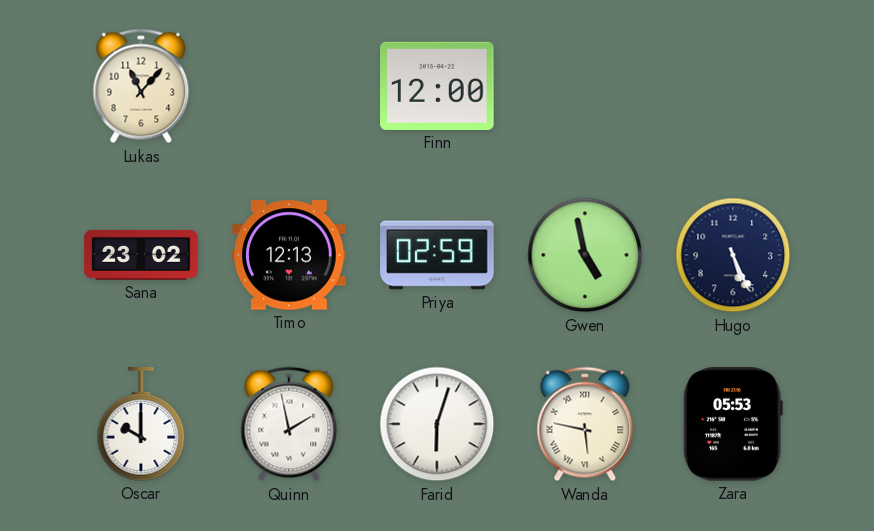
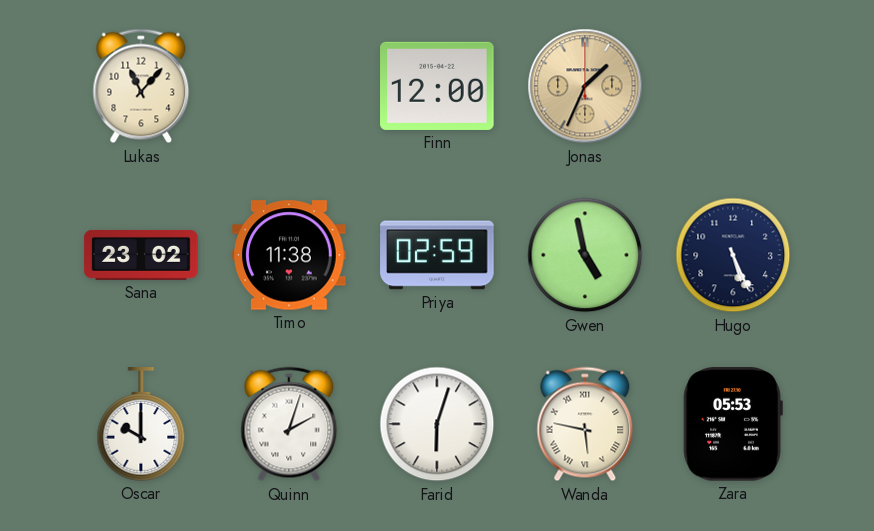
Jonas: none -> 1:34
Timo: 12:13 -> 11:38
Quinn: 1:58 -> 2:03
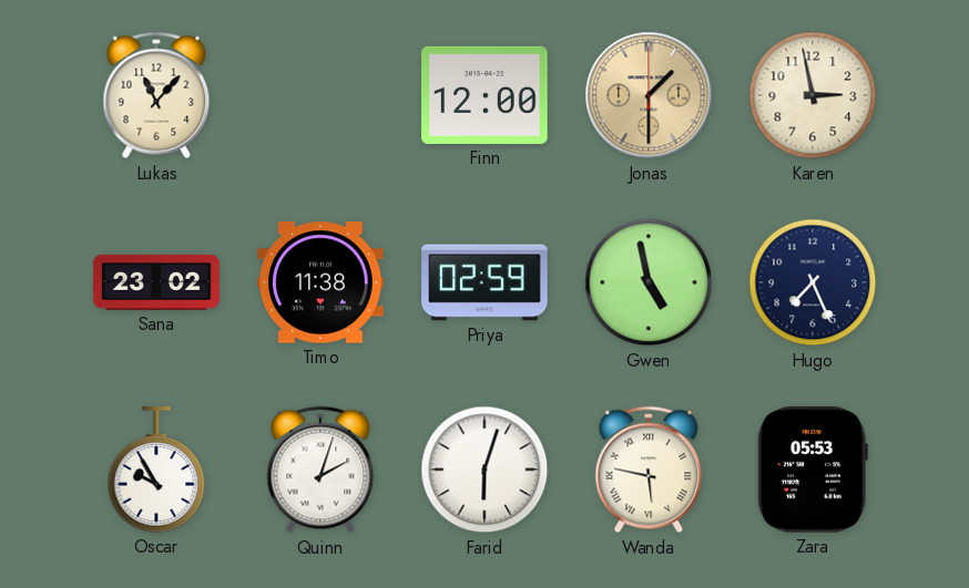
Jonas: 1:34 -> 1:30
Karen: none -> 2:58
Hugo: 5:26 -> 7:26
Oscar: 10:00 -> 9:55
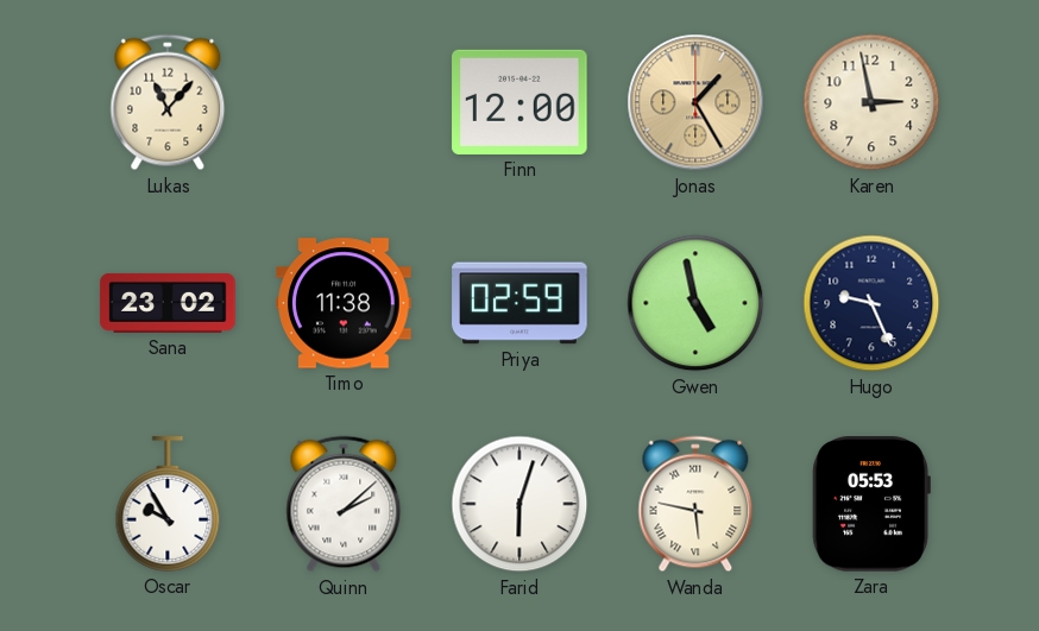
Jonas: 1:30 -> 1:25
Hugo: 7:26 -> 9:26
Quinn: 2:03 -> 2:08
